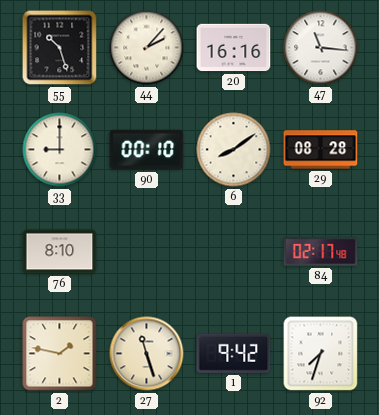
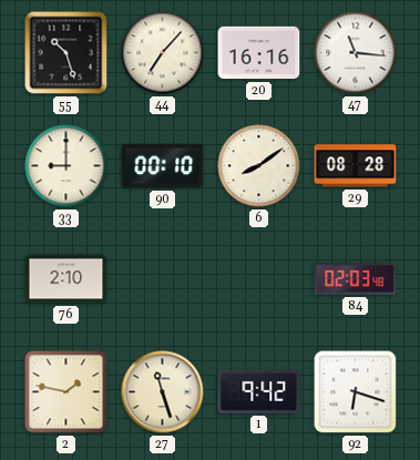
44: 2:07 -> 7:07
76: 8:10 -> 2:10
84: 02:17 -> 02:03
92: 7:33 -> 6:18
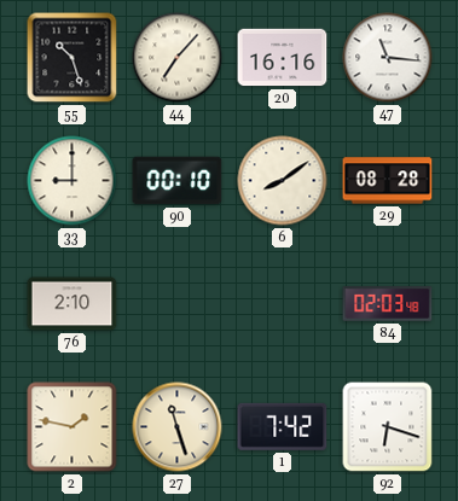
1: 9:42 -> 7:42
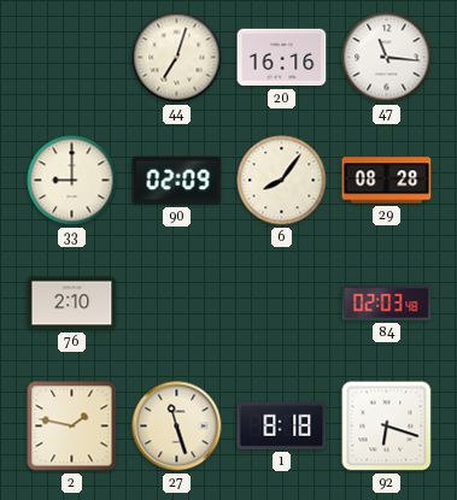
55: 10:27 -> none
44: 7:07 -> 7:03
90: 00:10 -> 02:09
6: 8:09 -> 8:06
1: 7:42 -> 8:18
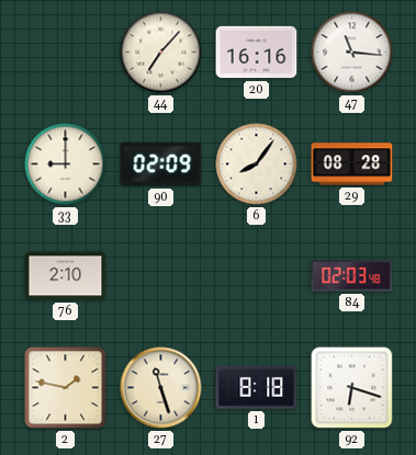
44: 7:03 -> 7:07
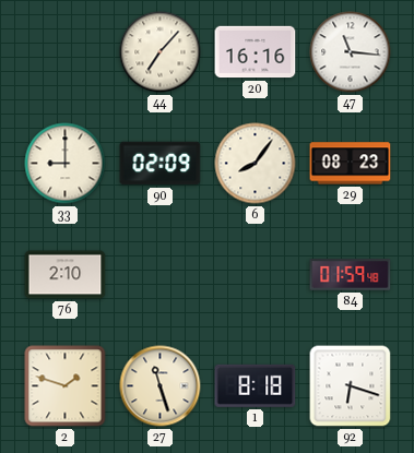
29: 08:28 -> 08:23
84: 02:03 -> 01:59
2: 1:47 -> 1:48
